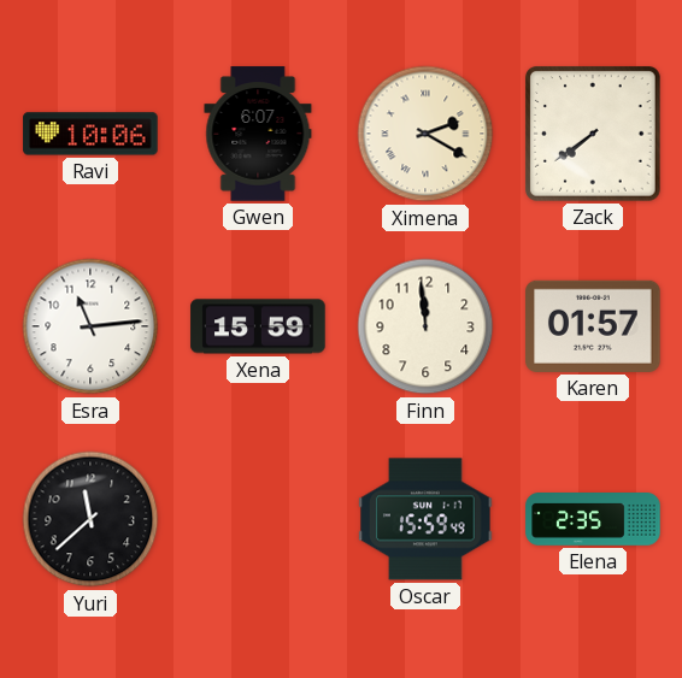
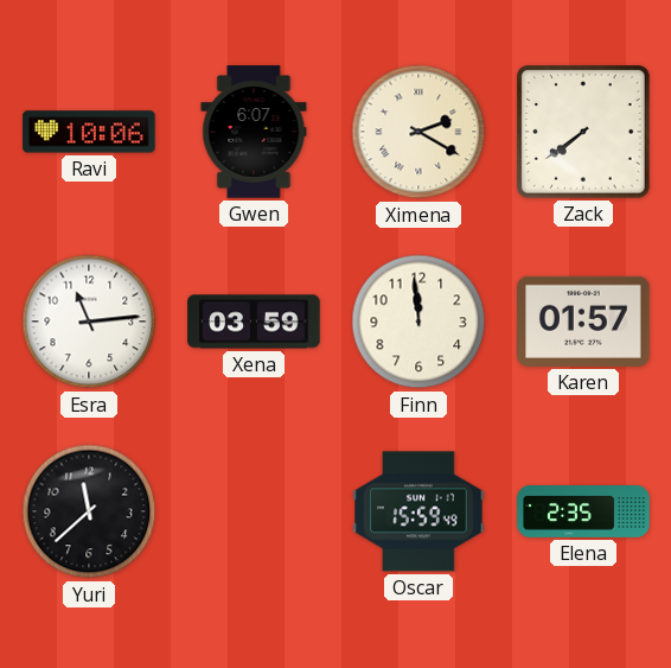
Xena: 15:59 -> 03:59
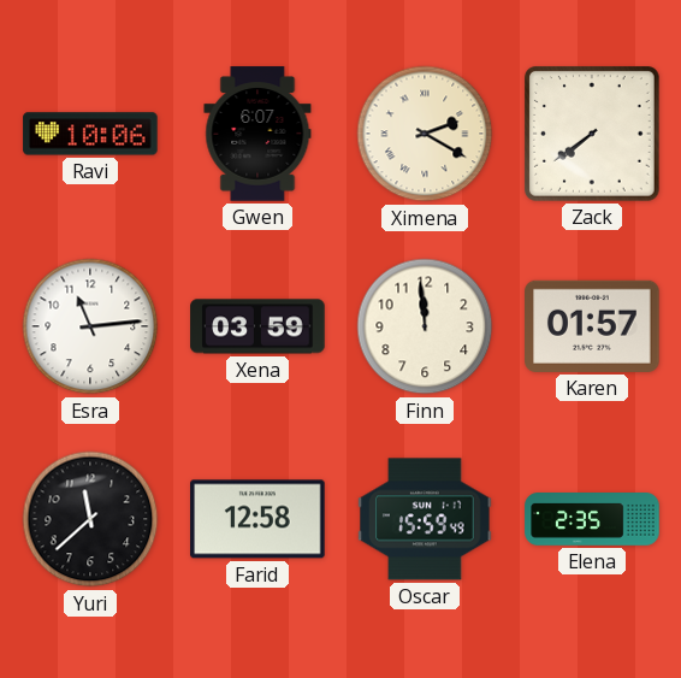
Farid: none -> 12:58
